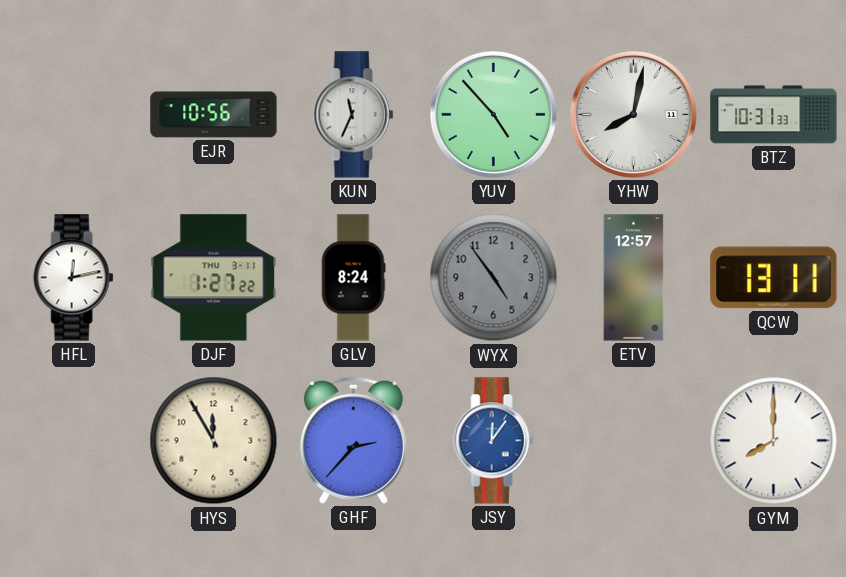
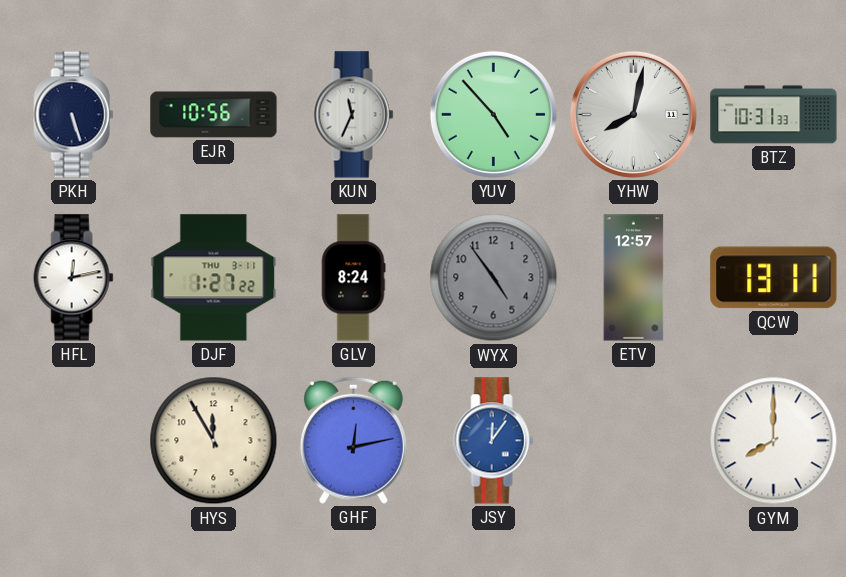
PKH: none -> 5:27
GHF: 2:37 -> 12:13
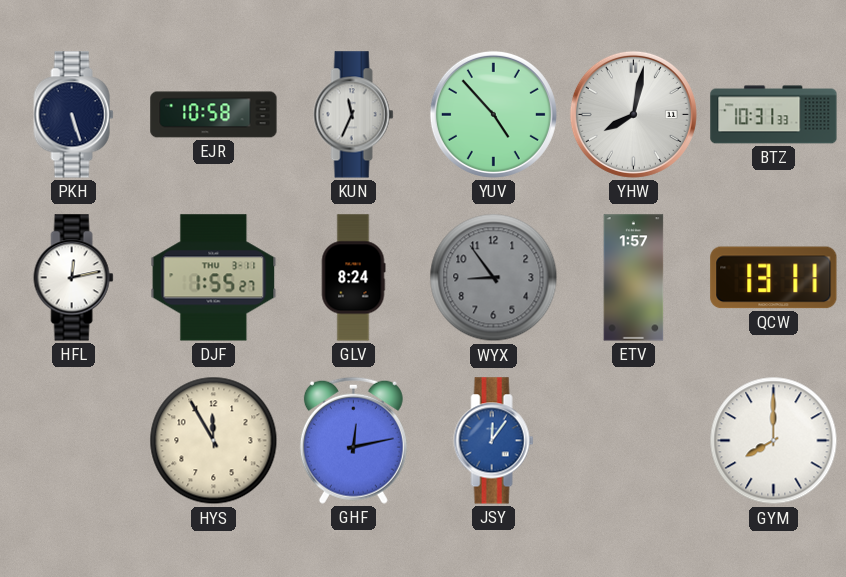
EJR: 10:56 -> 10:58
DJF: 1:27 -> 1:55
WYX: 4:54 -> 8:54
ETV: 12:57 -> 1:57
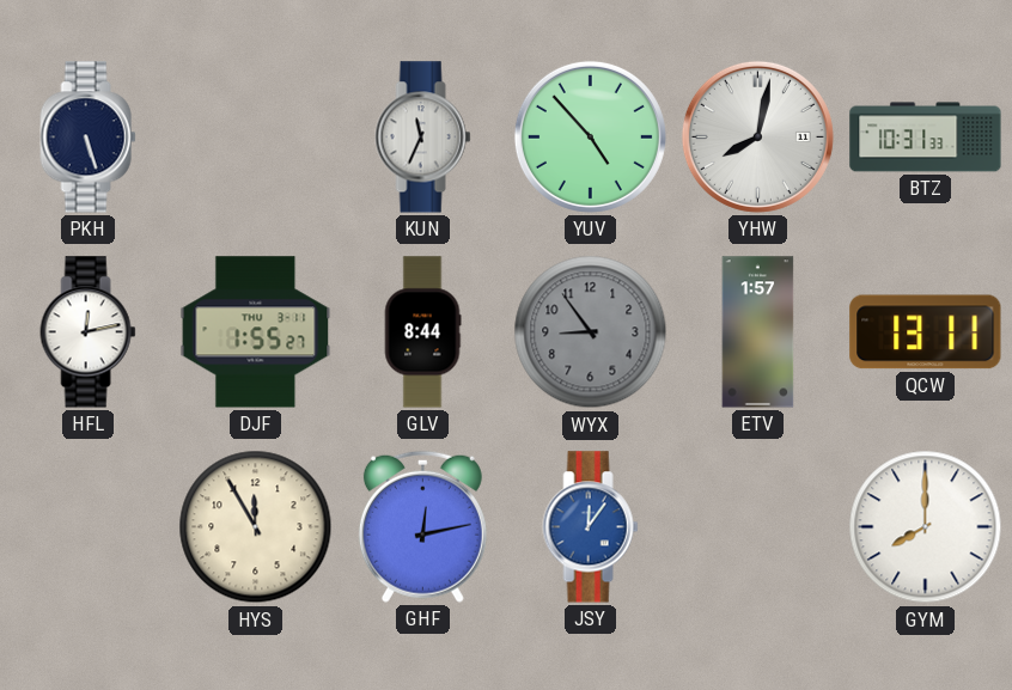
EJR: 10:58 -> none
GLV: 8:24 -> 8:44
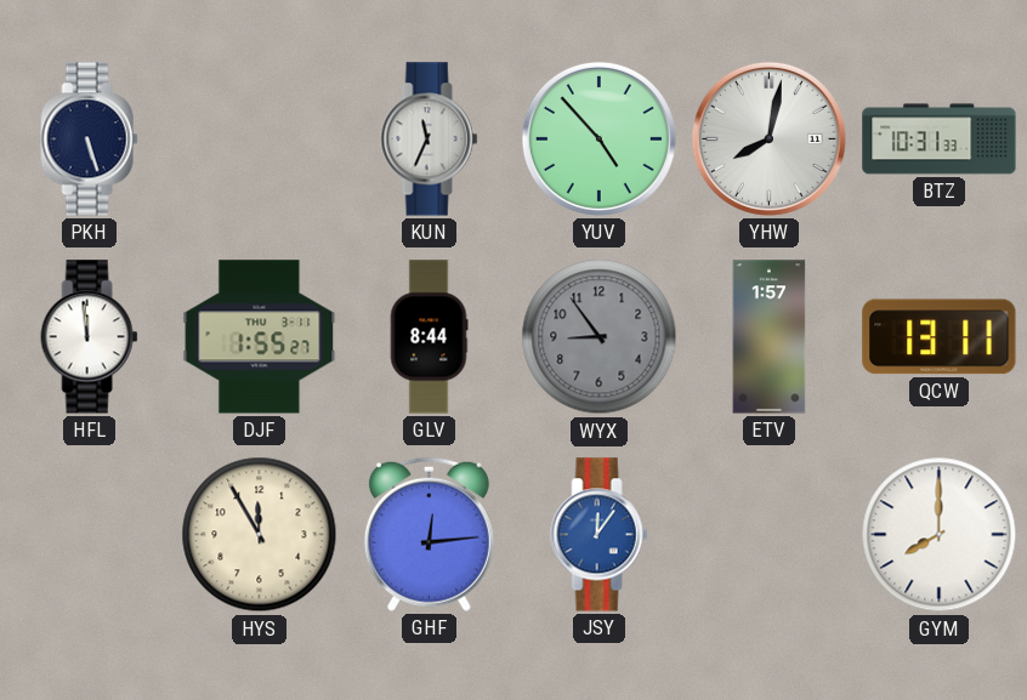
HFL: 12:13 -> 11:59
GHF: 12:13 -> 12:14
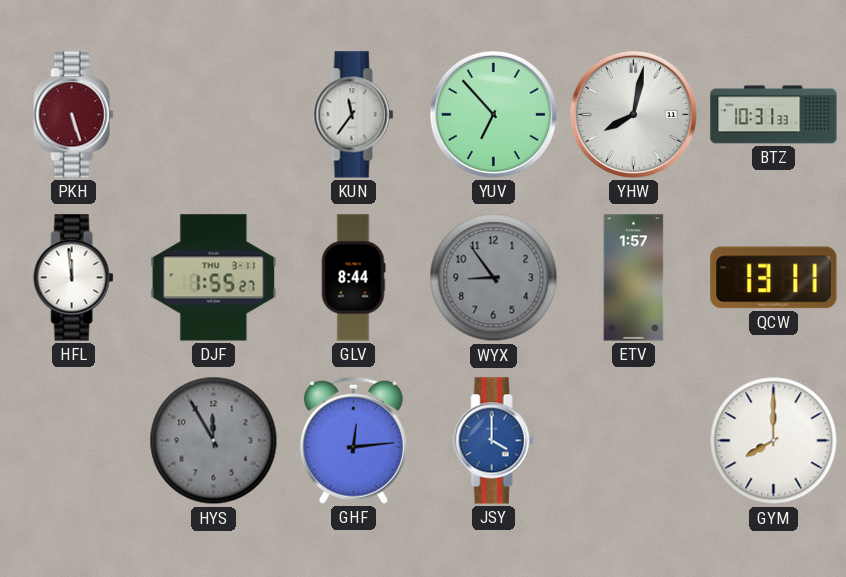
PKH dial: navy -> burgundy
KUN: 11:34 -> 11:36
YUV: 4:53 -> 6:53
HYS dial: cream -> grey
JSY: 12:06 -> 4:00
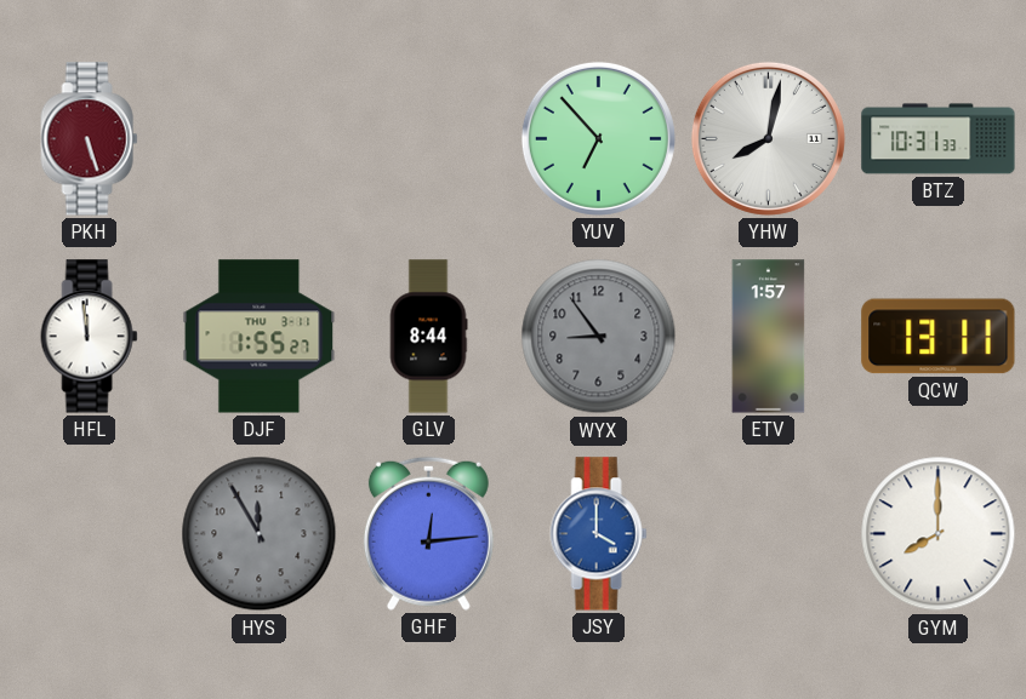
KUN: 11:36 -> none
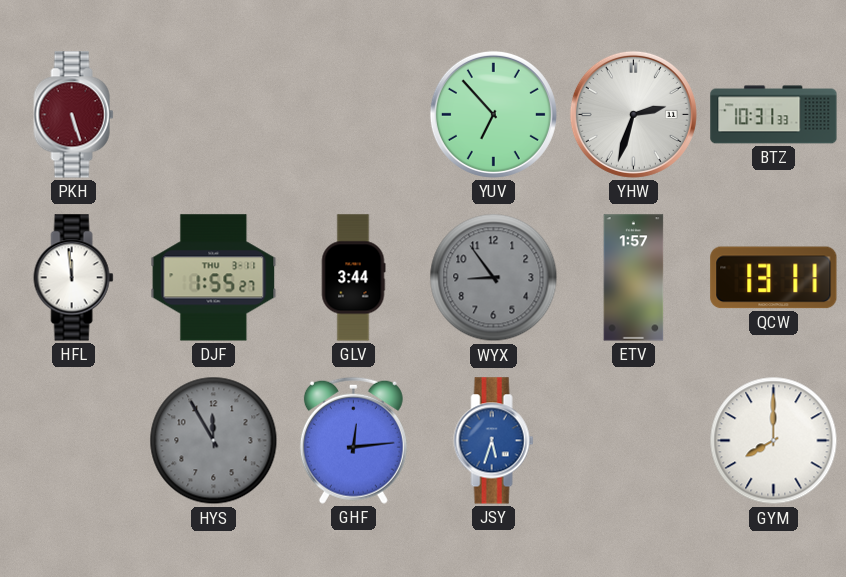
YHW: 8:02 -> 2:33
GLV: 8:44 -> 3:44
JSY: 4:00 -> 5:33
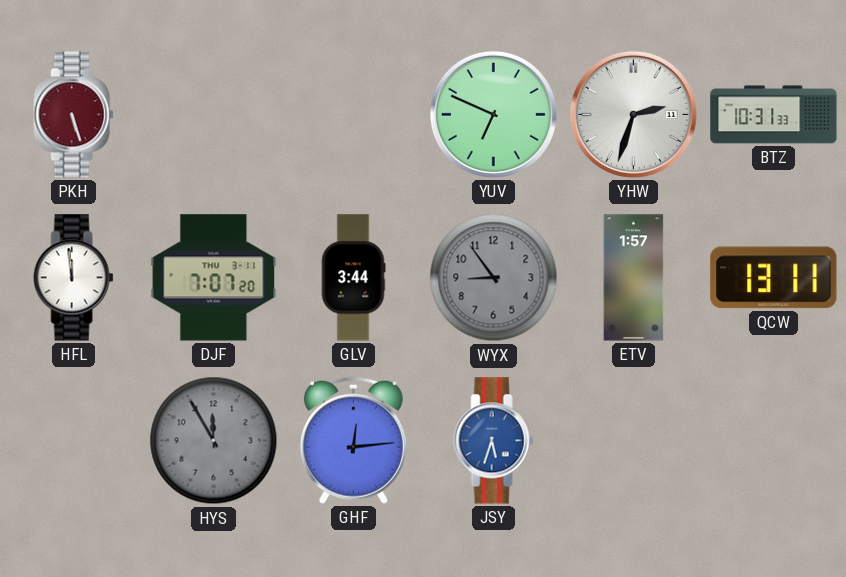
YUV: 6:53 -> 6:49
DJF: 1:55 -> 7:07
GYM: 8:00 -> none
